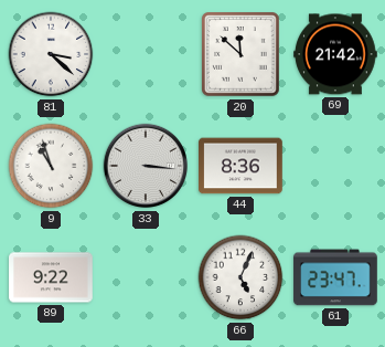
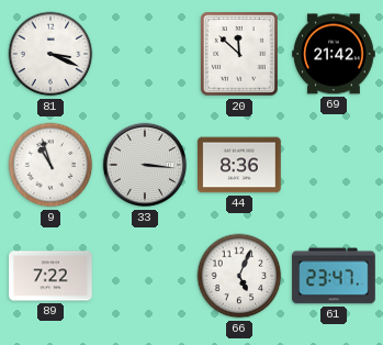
81: 3:22 -> 3:19
89: 9:22 -> 7:22
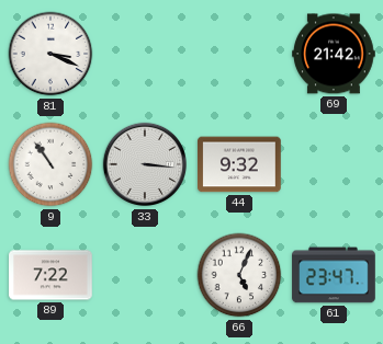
20: 11:52 -> none
9: 10:57 -> 10:54
44: 8:36 -> 9:32
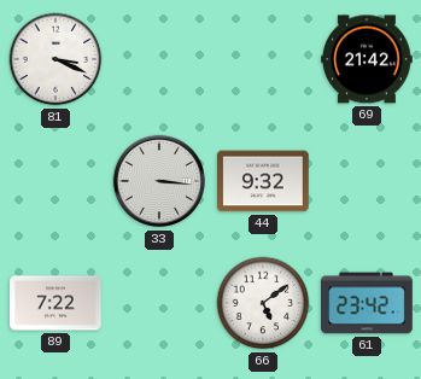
9: 10:54 -> none
66: 5:04 -> 5:09
61: 23:47 -> 23:42
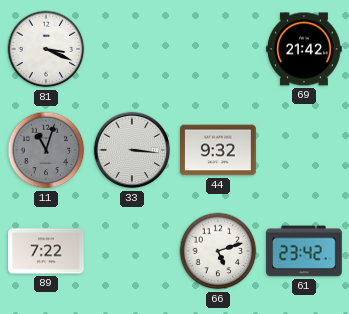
11: none -> 11:03
66: 5:09 -> 5:12
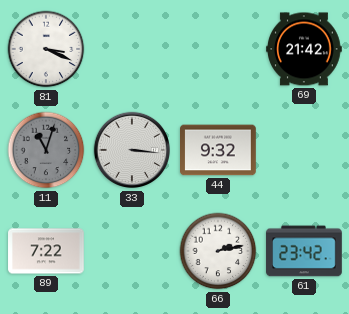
66: 5:12 -> 2:13
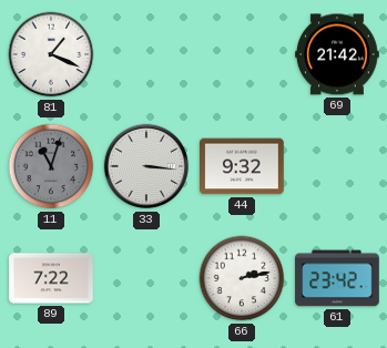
81: 3:19 -> 1:19
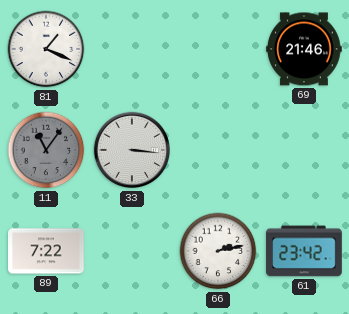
69: 21:42 -> 21:46
11: 11:03 -> 11:06
44: 9:32 -> none
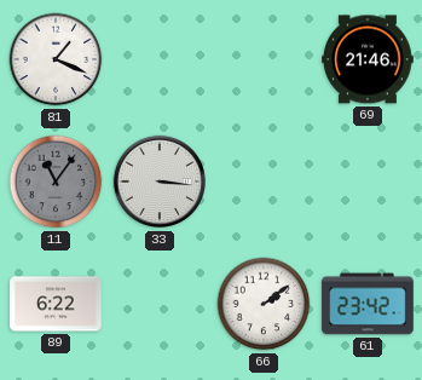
89: 7:22 -> 6:22
66: 2:13 -> 2:09
